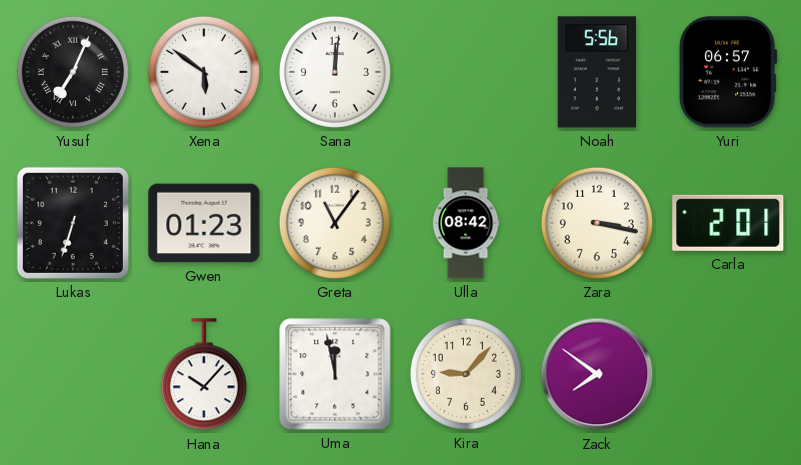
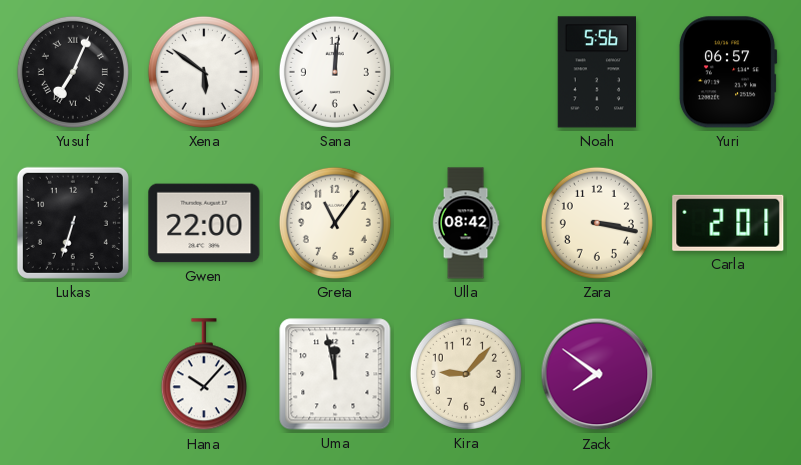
Gwen: 01:23 -> 22:00
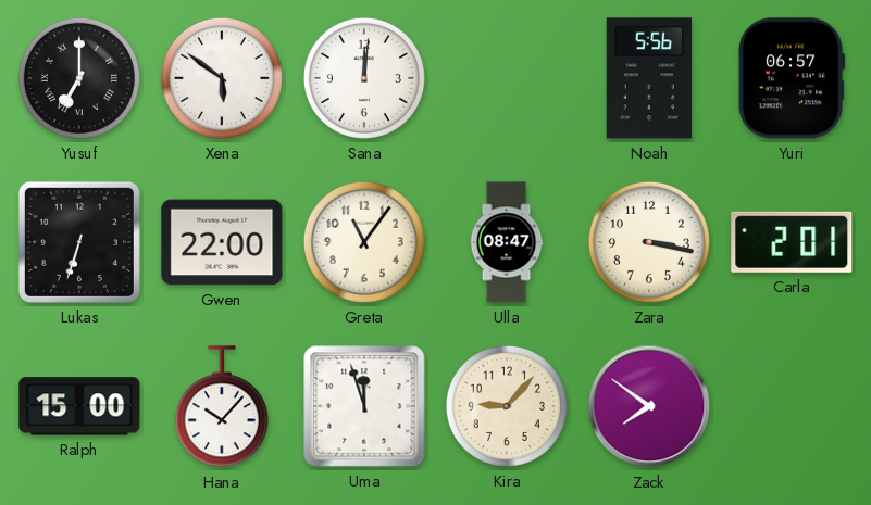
Yusuf: 7:04 -> 7:00
Ulla: 08:42 -> 08:47
Ralph: none -> 15:00
Uma: 11:58 -> 11:57
